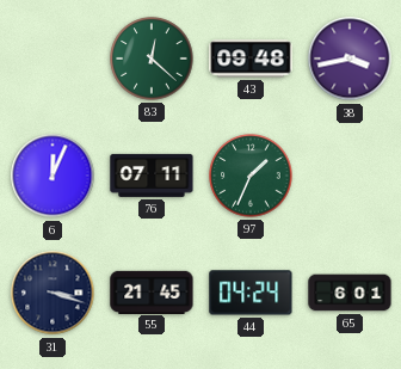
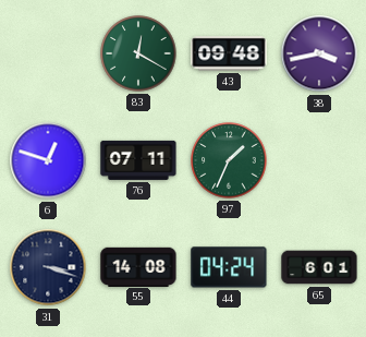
83: 12:22 -> 12:20
6: 12:04 -> 12:48
55: 21:45 -> 14:08
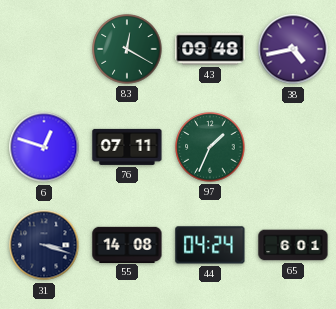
38: 3:43 -> 4:43
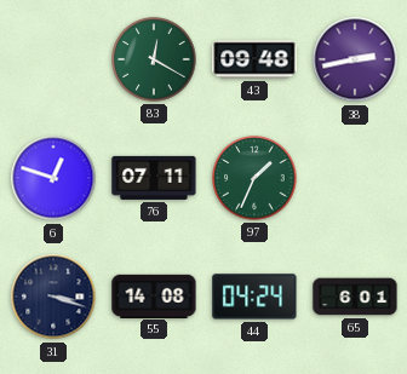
38: 4:43 -> 2:43
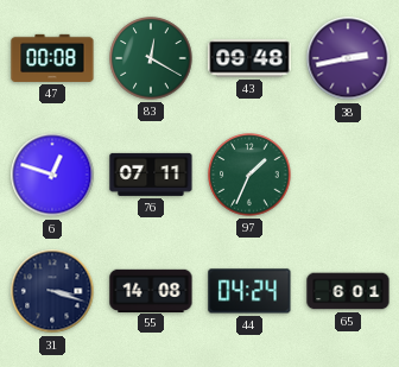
47: none -> 00:08
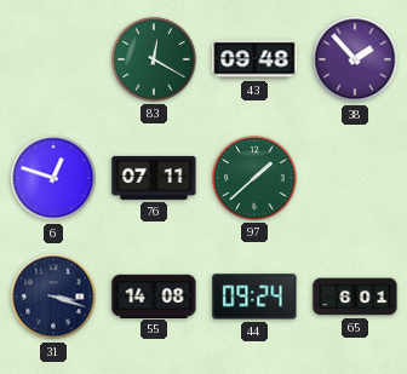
47: 00:08 -> none
38: 2:43 -> 1:53
97: 1:34 -> 1:38
44: 04:24 -> 09:24
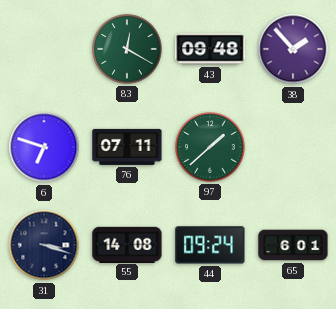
6: 12:48 -> 6:48
